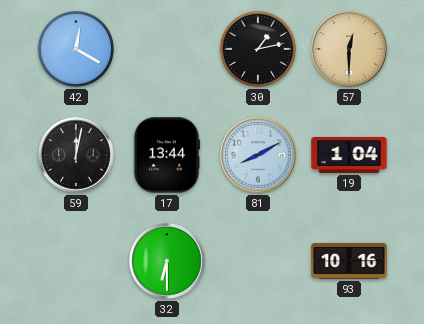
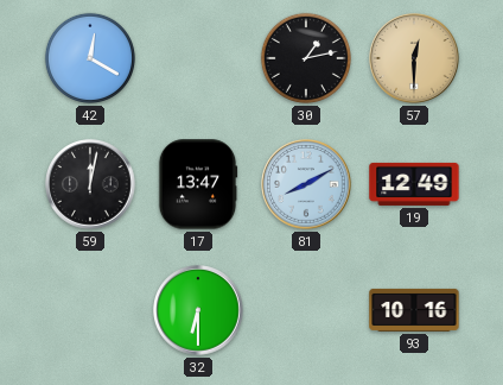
17: 13:44 -> 13:47
19: 1:04 -> 12:49
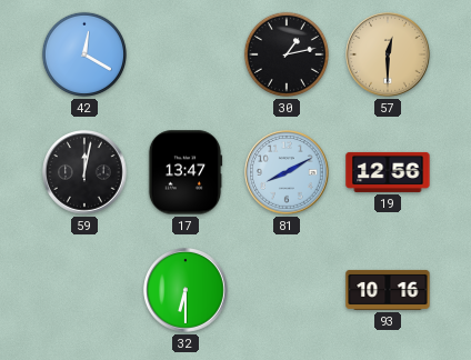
19: 12:49 -> 12:56
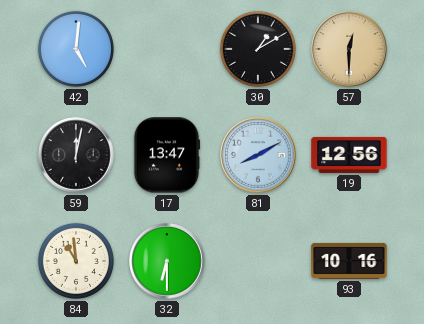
42: 12:20 -> 5:01
30: 1:13 -> 1:10
84: none -> 10:59
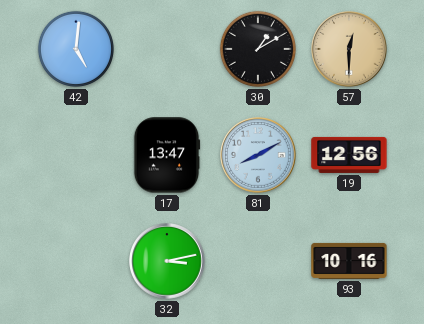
59: 12:02 -> none
84: 10:59 -> none
32: 6:30 -> 3:13
